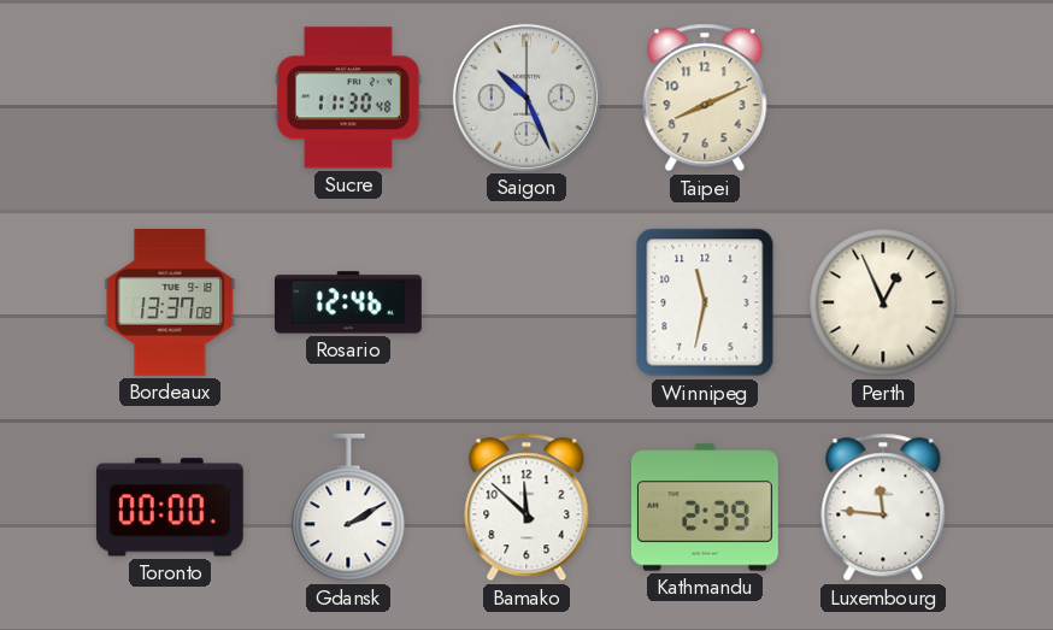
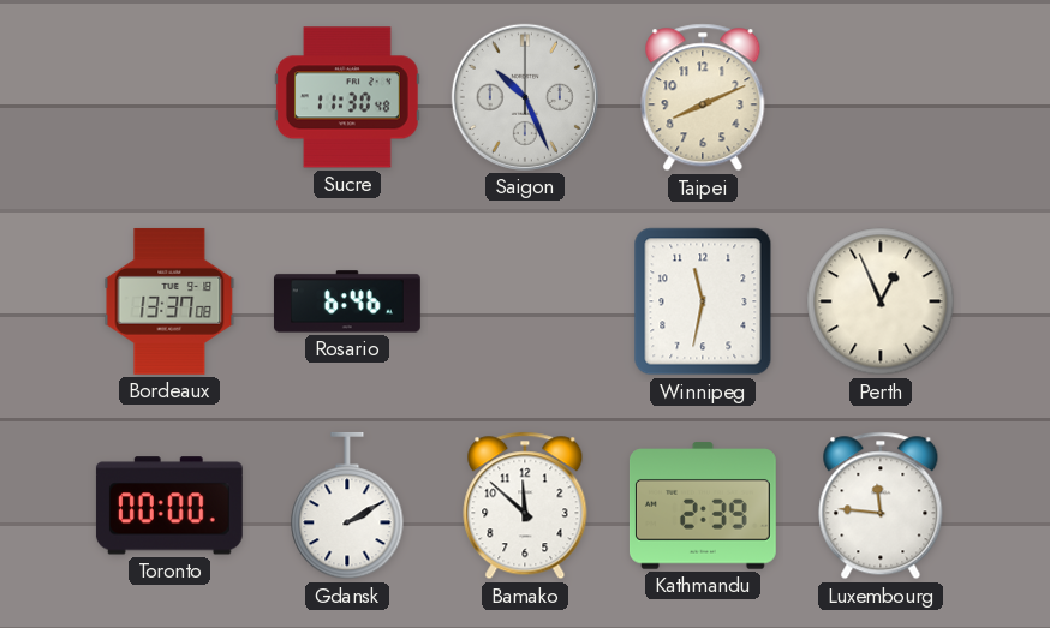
Rosario: 12:46 -> 6:46
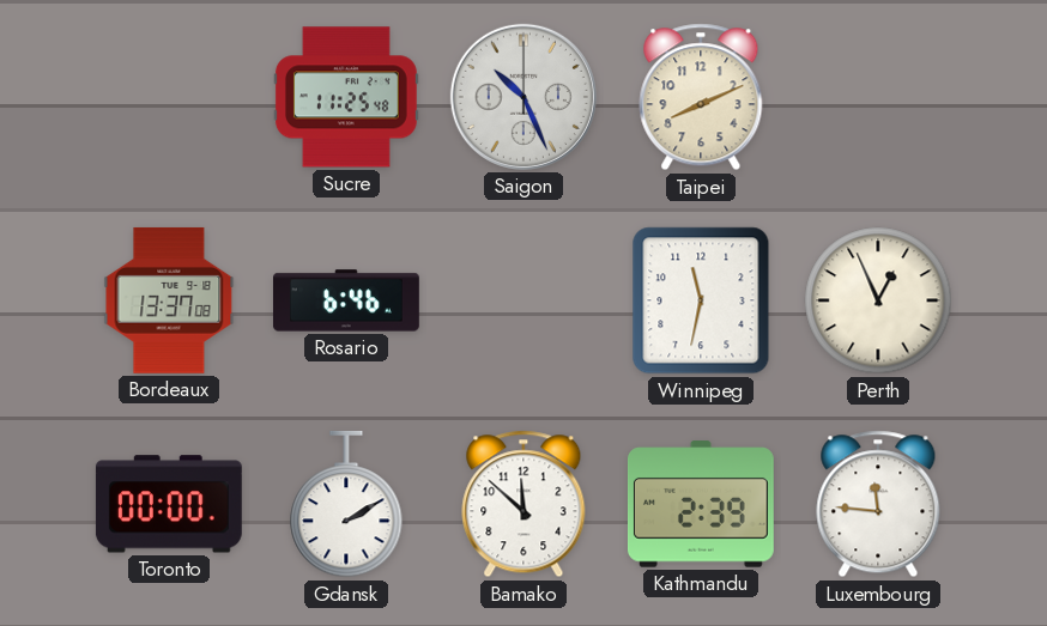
Sucre: 11:30 -> 11:25
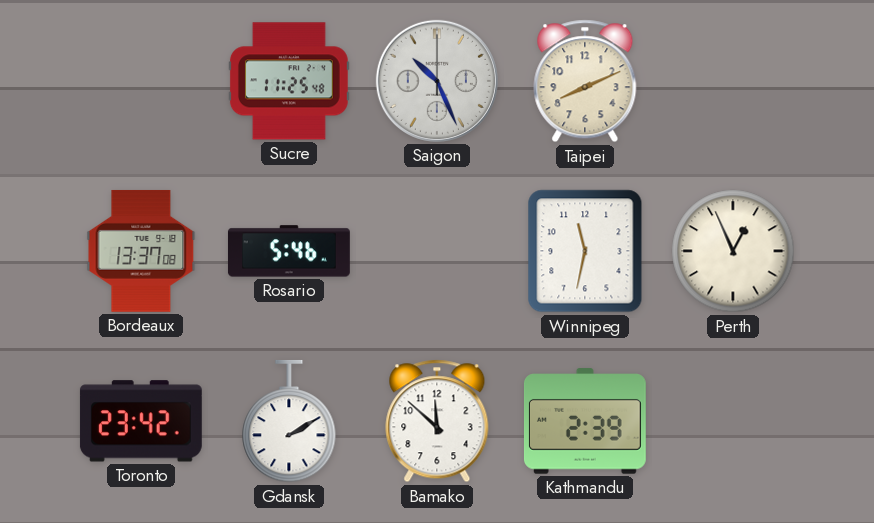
Rosario: 6:46 -> 5:46
Toronto: 00:00 -> 23:42
Luxembourg: 11:46 -> none
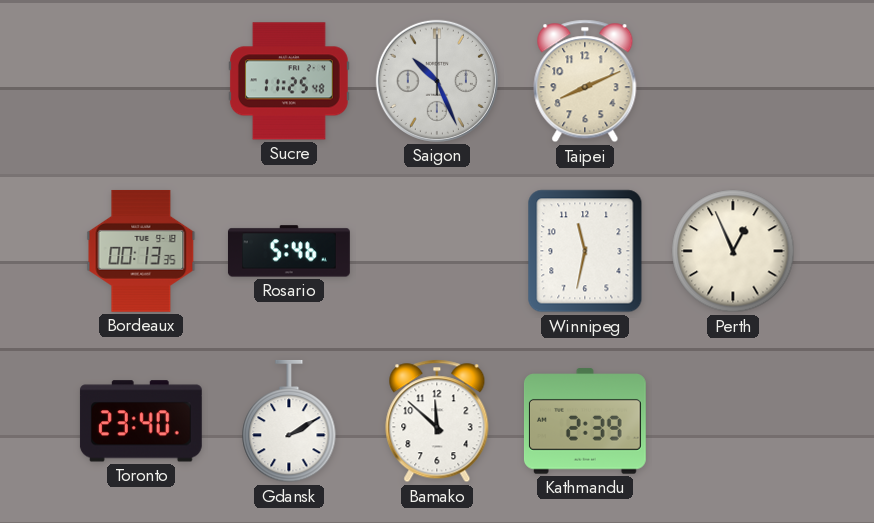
Bordeaux: 13:37 -> 00:13
Toronto: 23:42 -> 23:40
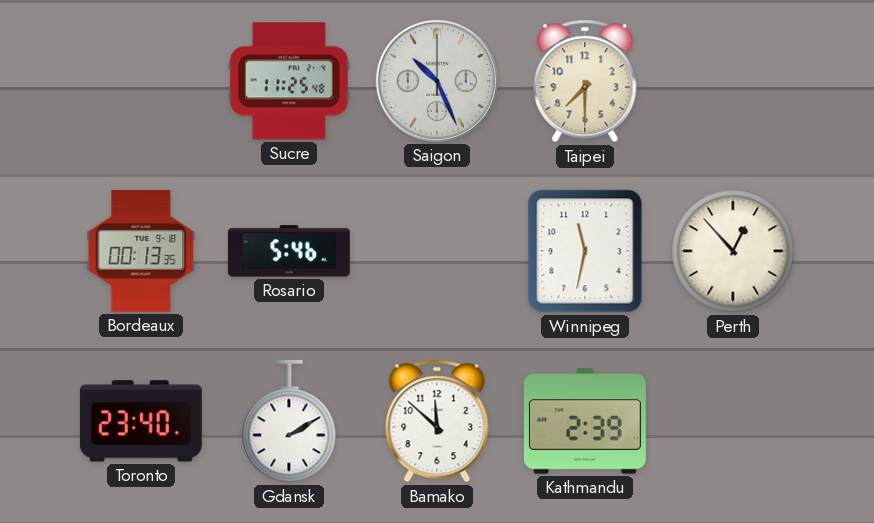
Taipei: 8:11 -> 7:30
Perth: 12:56 -> 12:53
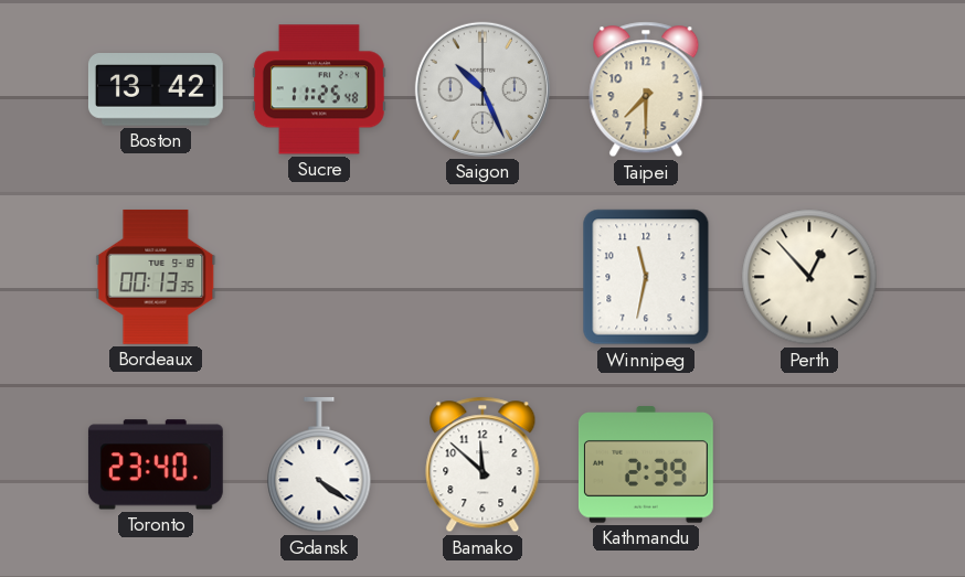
Boston: none -> 13:42
Rosario: 5:46 -> none
Gdansk: 2:10 -> 4:21
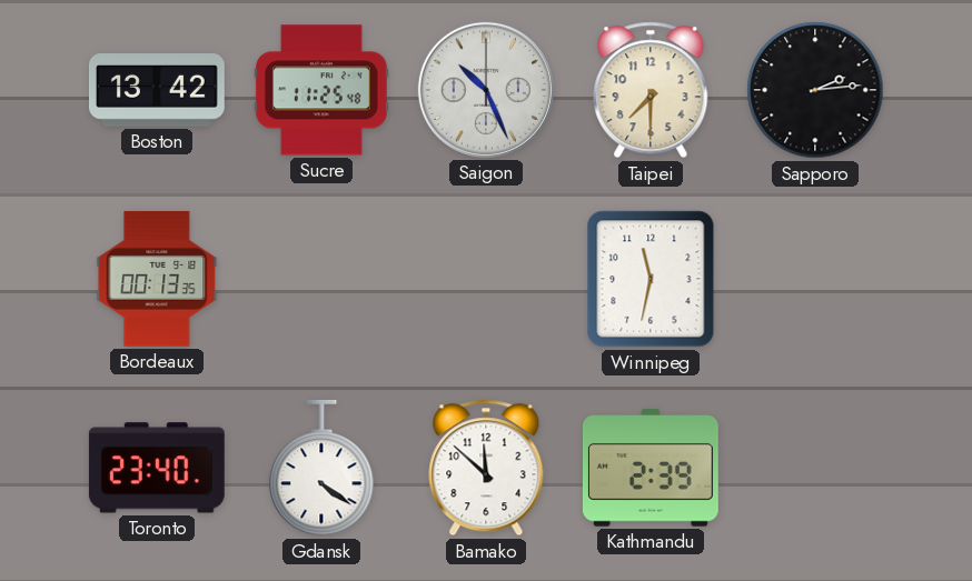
Sapporo: none -> 2:14
Perth: 12:53 -> none
